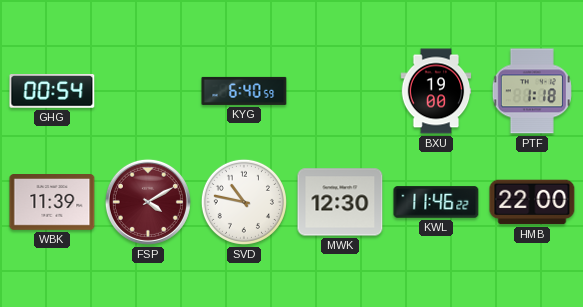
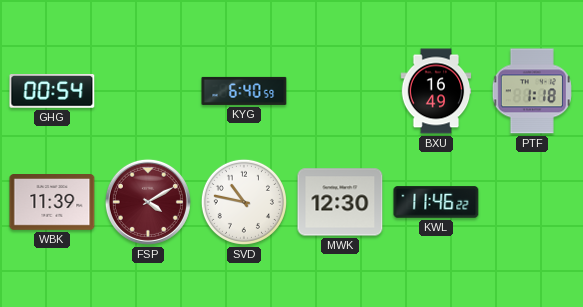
BXU: 19:00 -> 16:49
HMB: 22:00 -> none
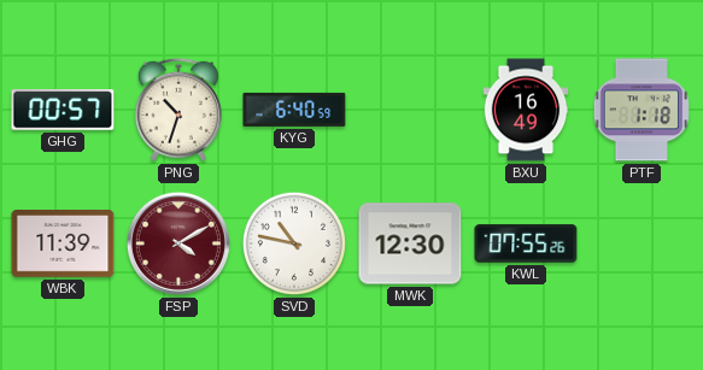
GHG: 00:54 -> 00:57
PNG: none -> 10:33
KWL: 11:46 -> 07:55
